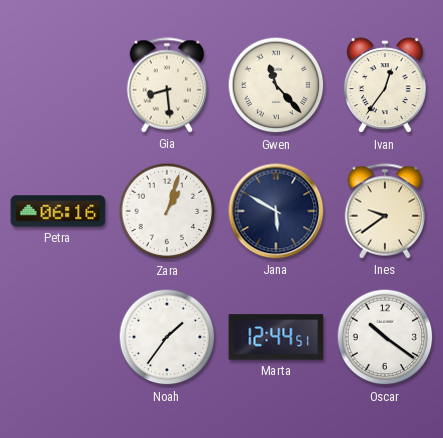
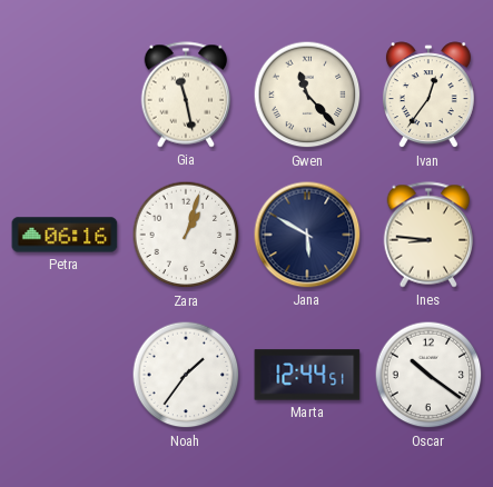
Gia: 8:29 -> 11:28
Ines: 9:39 -> 8:46
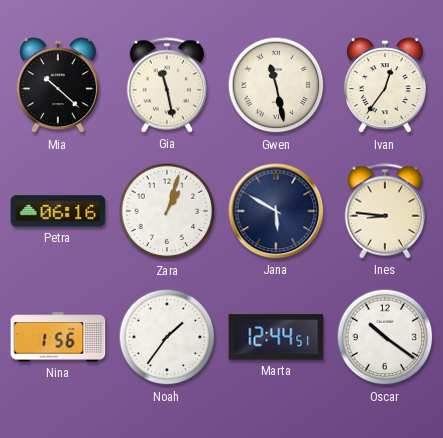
Mia: none -> 10:22
Gwen: 11:23 -> 11:28
Nina: none -> 1:56
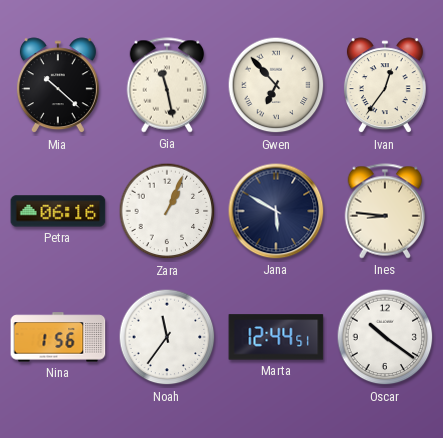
Gwen: 11:28 -> 6:53
Zara: 1:03 -> 1:04
Noah: 1:36 -> 11:36
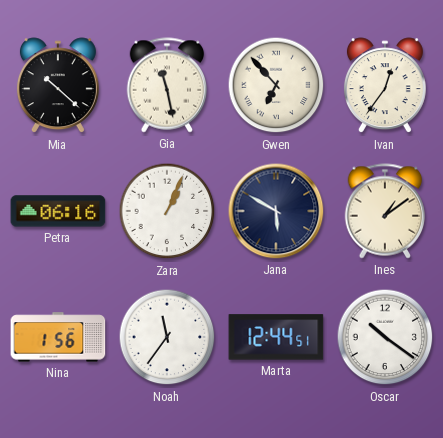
Ines: 8:46 -> 1:09
